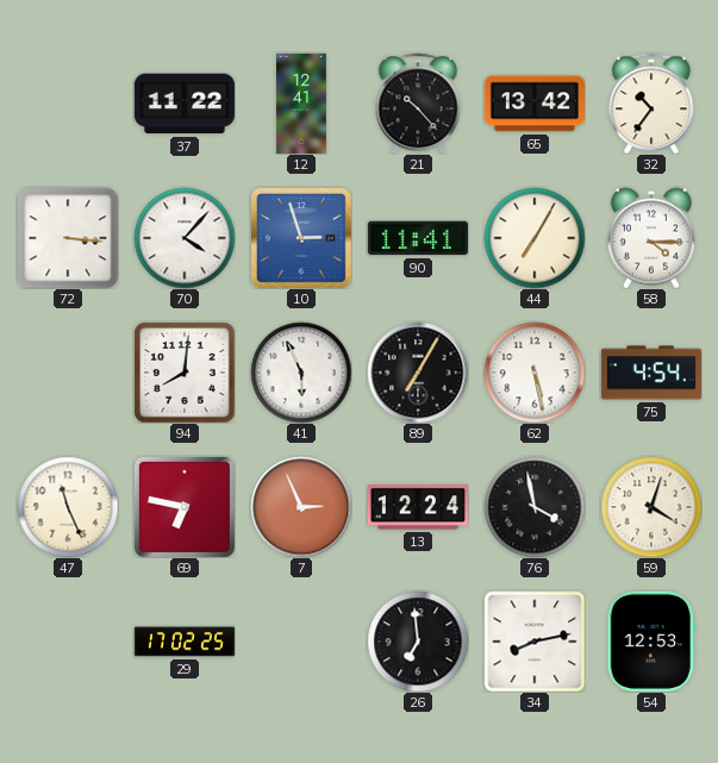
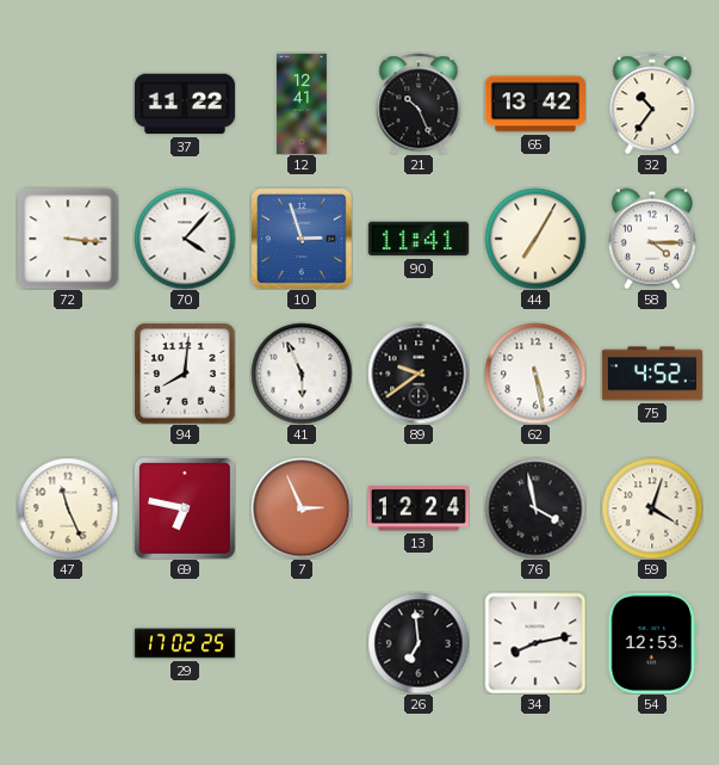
21: 10:23 -> 10:26
89: 7:05 -> 9:39
75: 4:54 -> 4:52
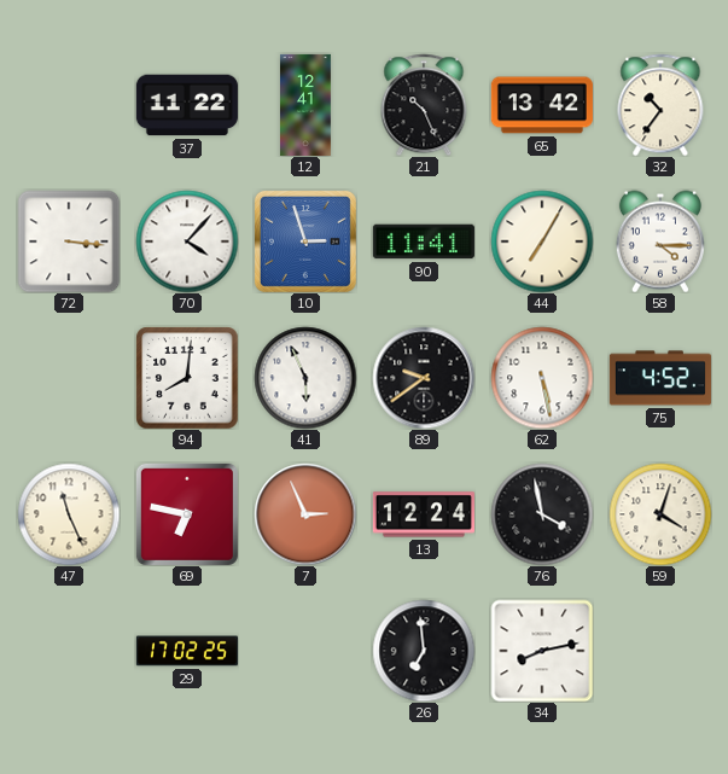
54: 12:53 -> none
